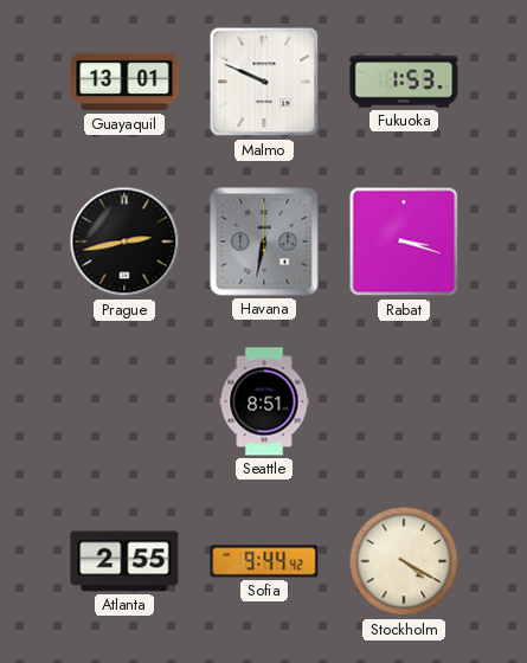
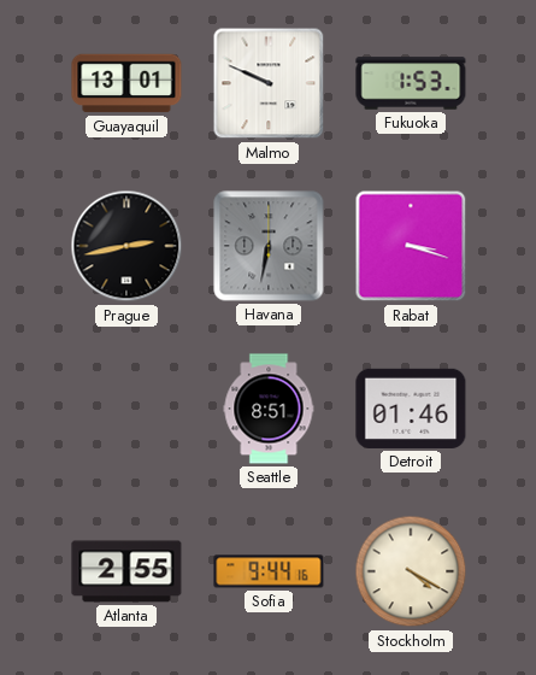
Detroit: none -> 01:46
Sofia: 9:44:42 -> 9:44:16
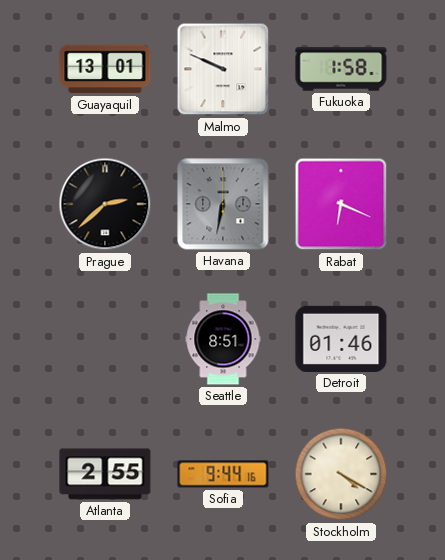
Fukuoka: 1:53 -> 1:58
Prague: 2:43 -> 2:38
Rabat: 3:18 -> 6:19
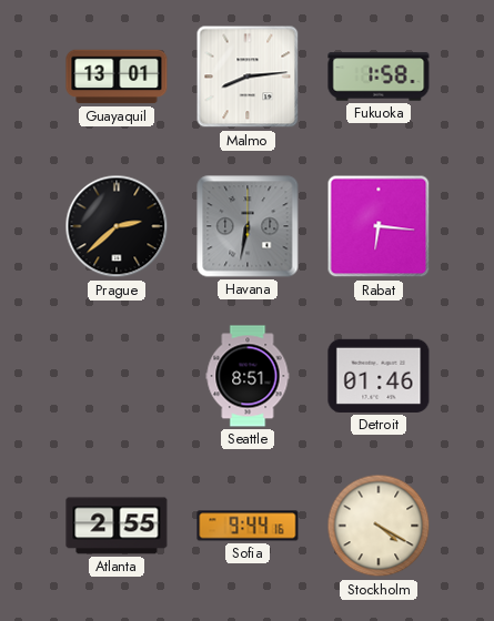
Malmo: 9:49 -> 8:14
Rabat: 6:19 -> 6:16
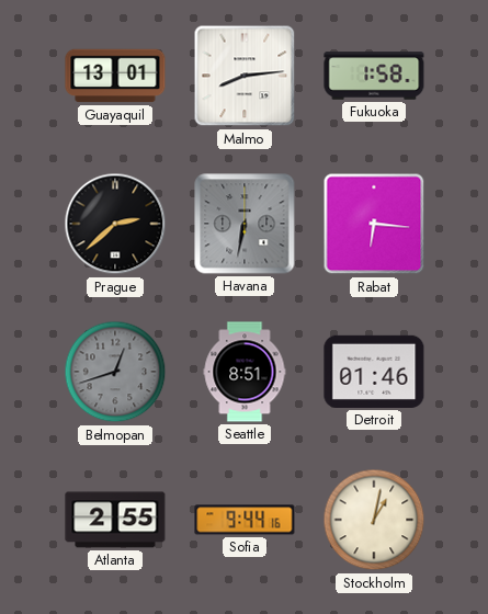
Belmopan: none -> 12:42
Stockholm: 4:20 -> 1:02
